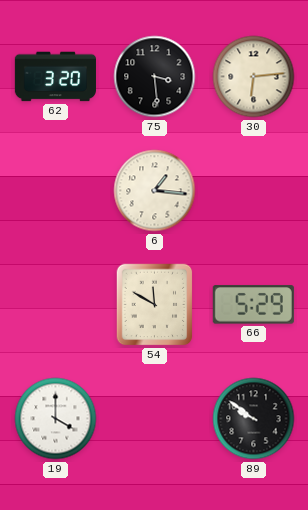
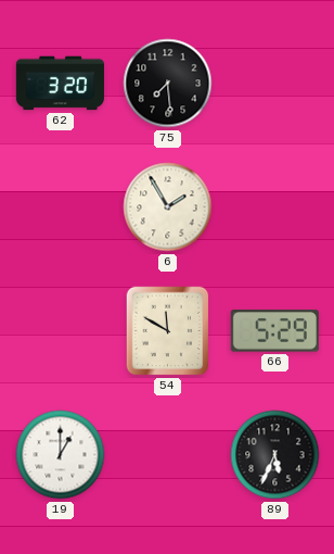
75: 3:29 -> 7:29
30: 6:14 -> none
6: 1:16 -> 1:55
19: 4:00 -> 1:00
89: 9:51 -> 5:34
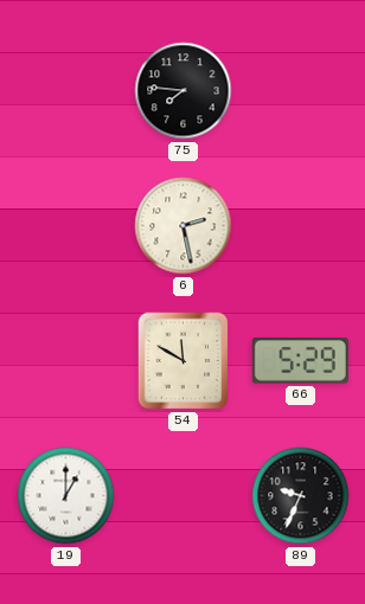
62: 3:20 -> none
75: 7:29 -> 7:46
6: 1:55 -> 2:28
89: 5:34 -> 9:34
